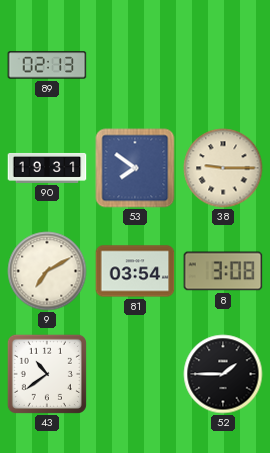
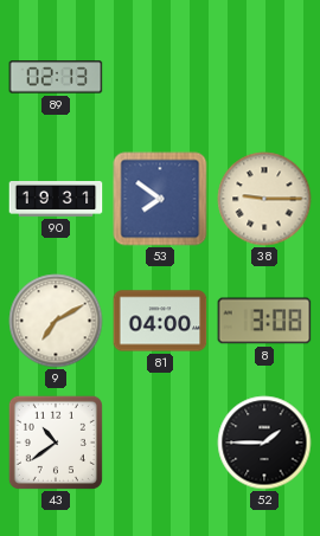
81: 03:54 -> 04:00
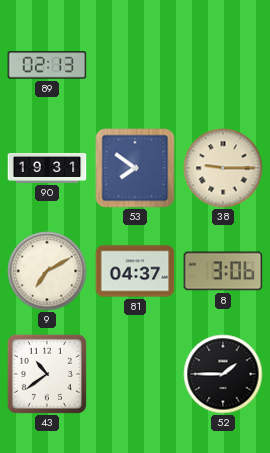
81: 04:00 -> 04:37
8: 3:08 -> 3:06
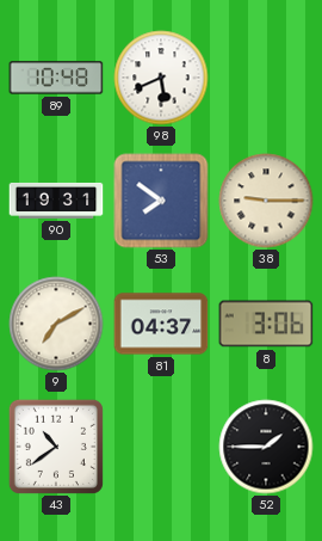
89: 02:13 -> 10:48
98: none -> 5:41
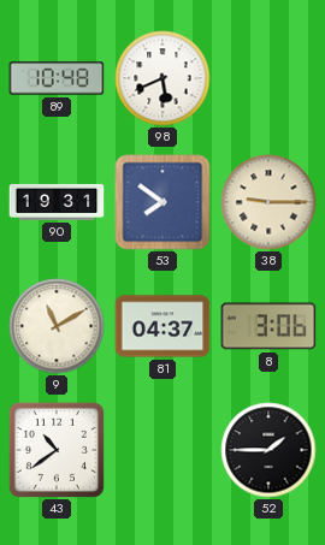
9: 7:10 -> 11:10
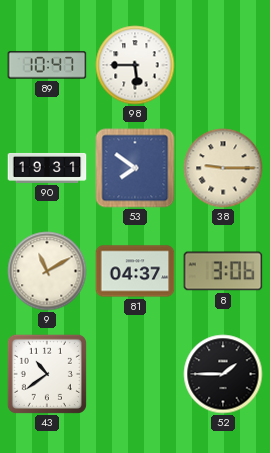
89: 10:48 -> 10:47
98: 5:41 -> 5:45
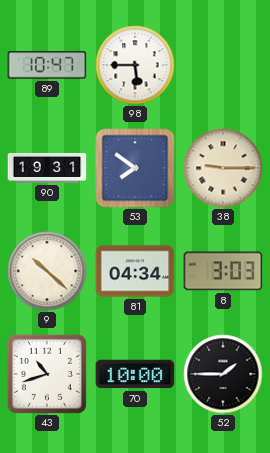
9: 11:10 -> 10:22
81: 04:37 -> 04:34
8: 3:06 -> 3:03
43: 10:39 -> 10:42
70: none -> 10:00
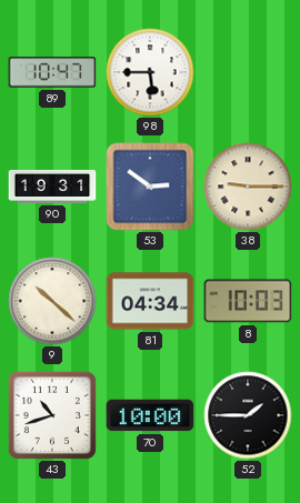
53: 7:51 -> 2:51
8: 3:03 -> 10:03
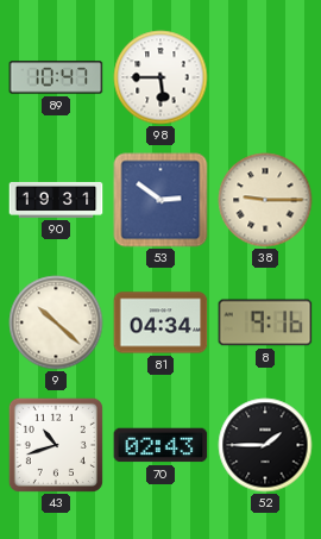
8: 10:03 -> 9:16
70: 10:00 -> 02:43
